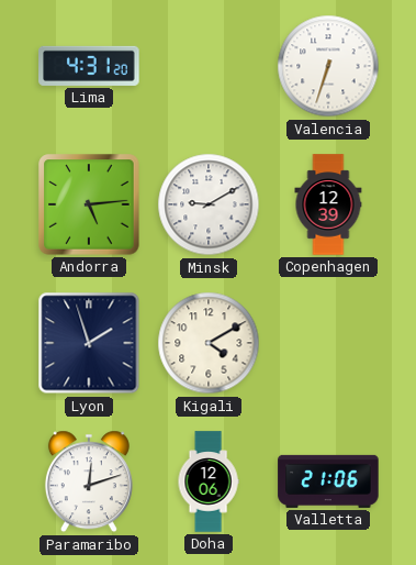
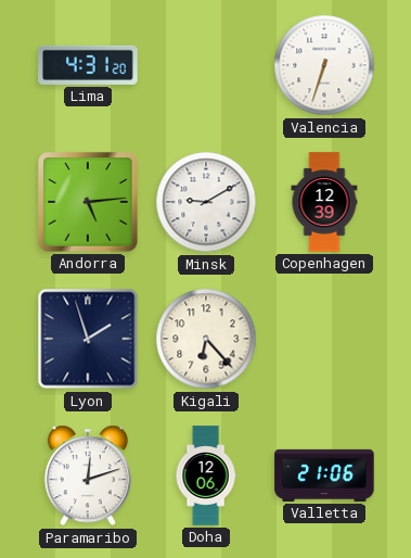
Kigali: 4:10 -> 6:23
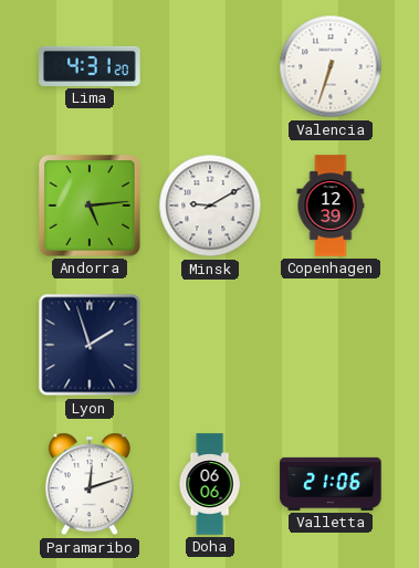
Kigali: 6:23 -> none
Doha: 12:06 -> 06:06
